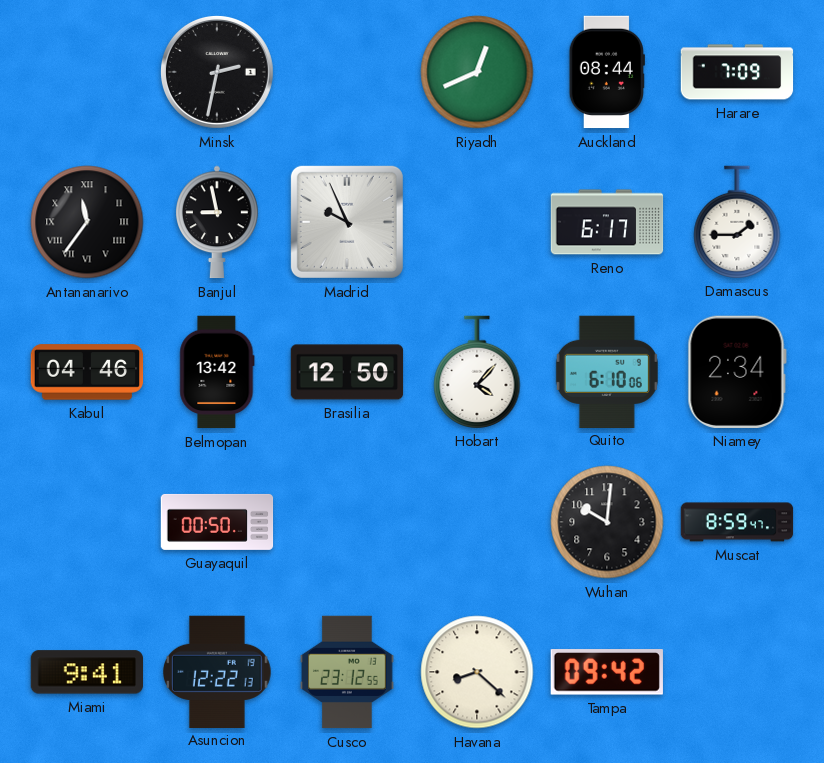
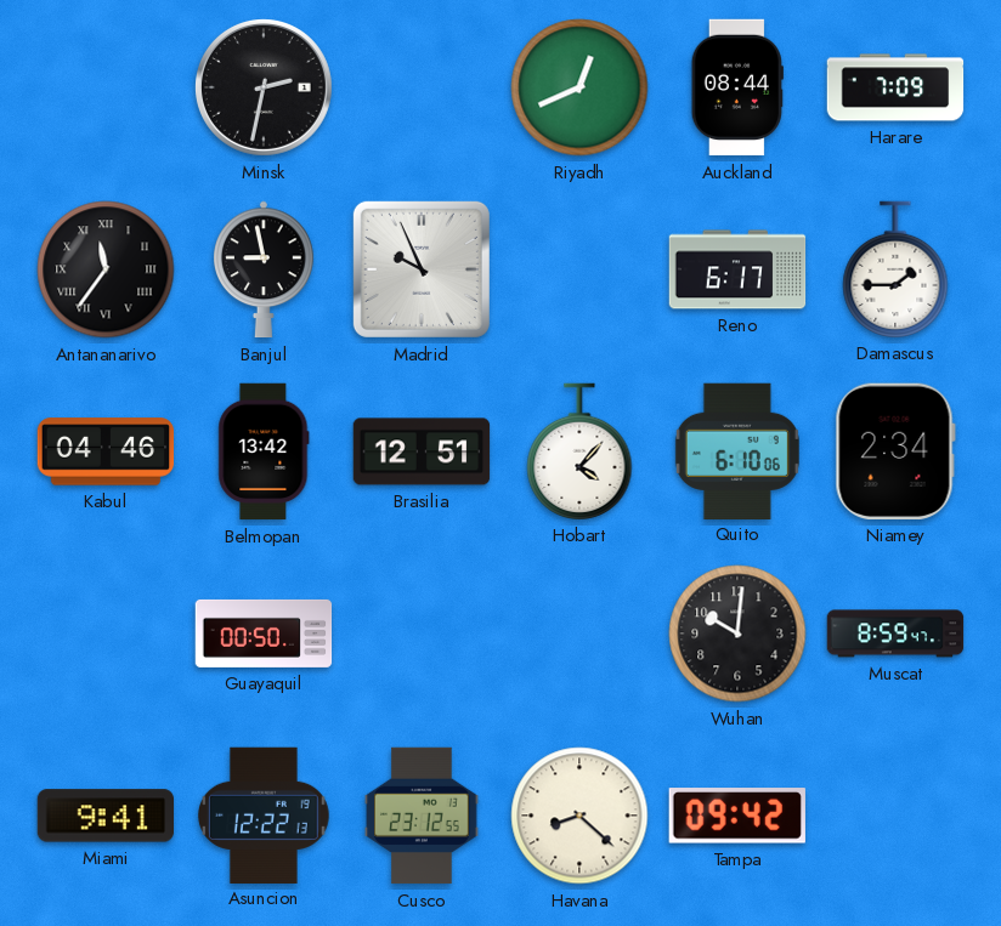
Brasilia: 12:50 -> 12:51
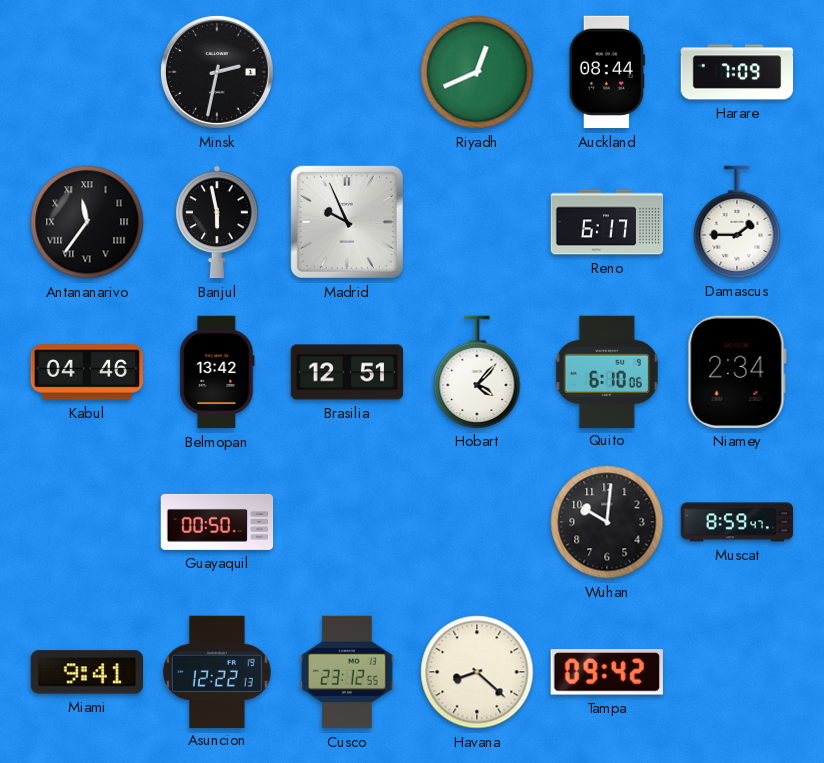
Banjul: 8:58 -> 5:58
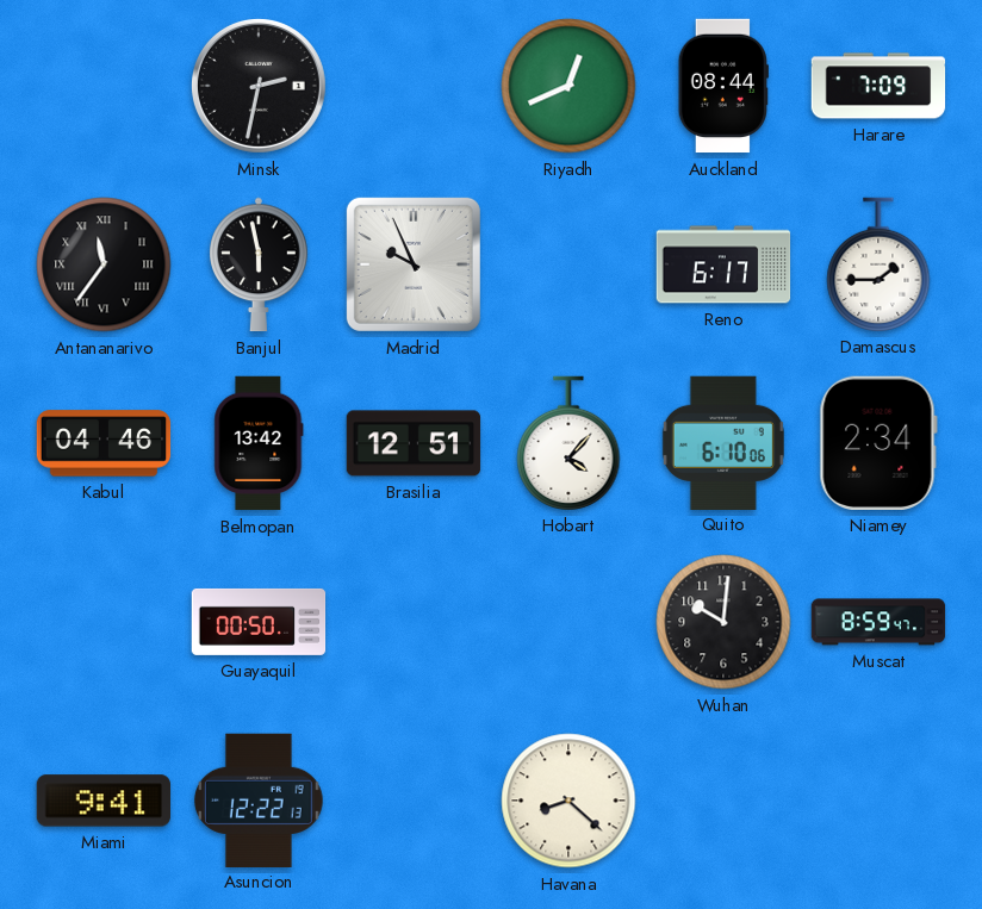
Cusco: 23:12 -> none
Tampa: 09:42 -> none
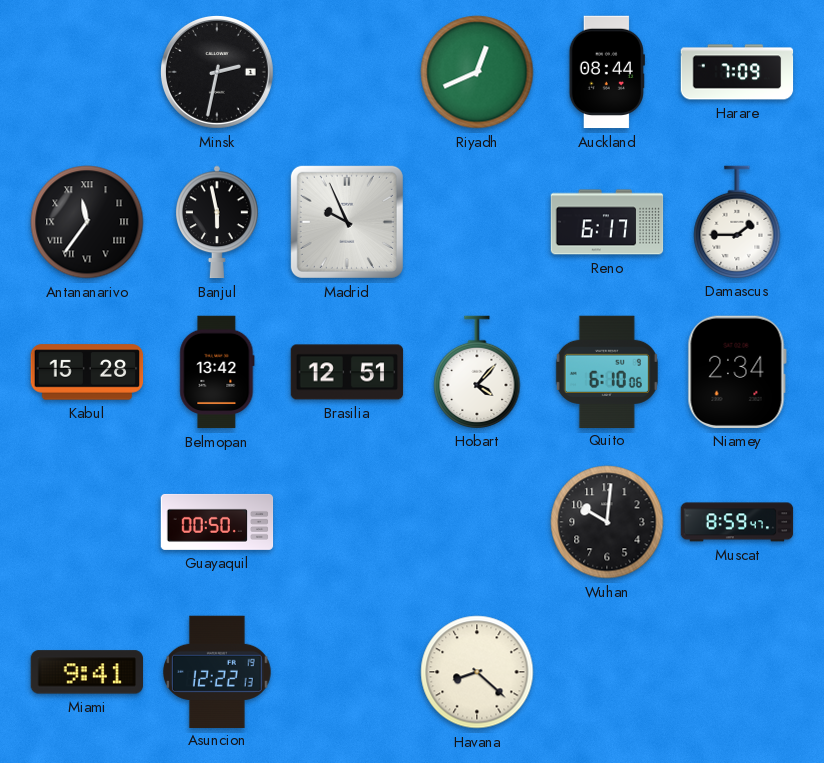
Kabul: 04:46 -> 15:28
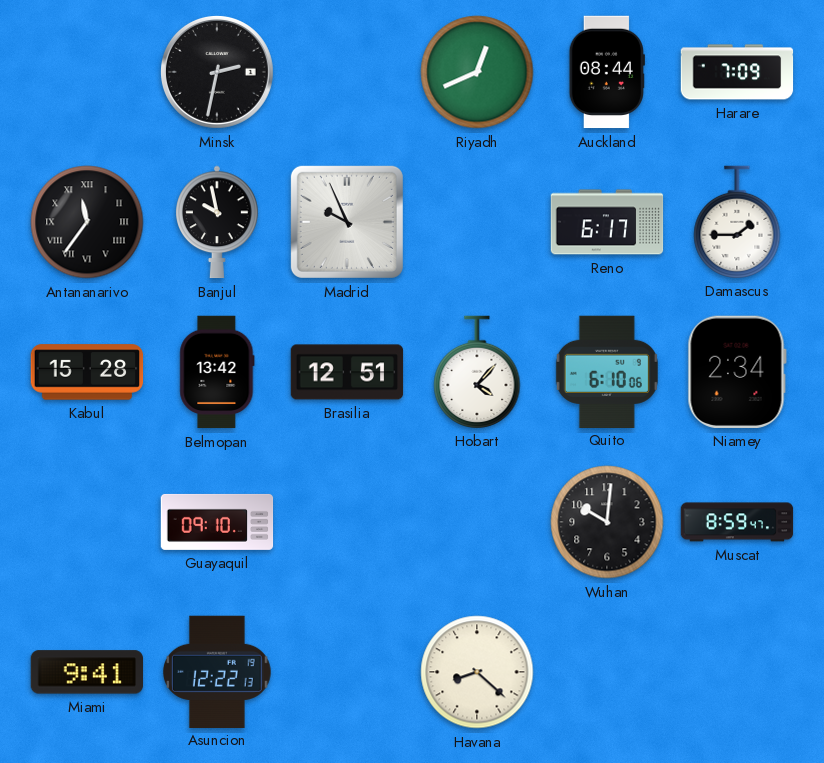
Banjul: 5:58 -> 9:58
Guayaquil: 00:50 -> 09:10
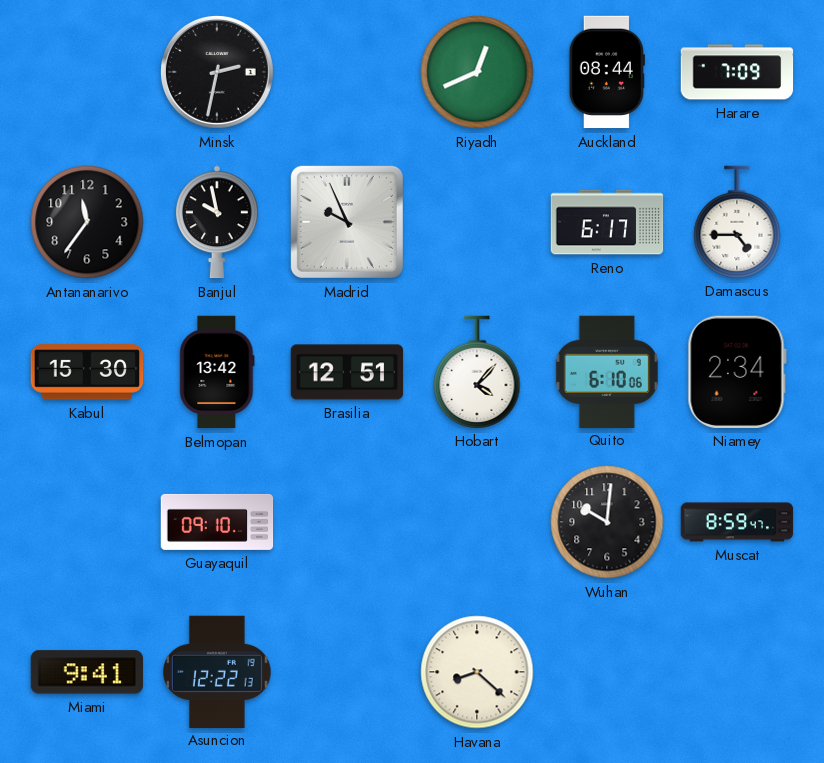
Antananarivo numerals: Roman -> Arabic
Damascus: 1:45 -> 4:45
Kabul: 15:28 -> 15:30
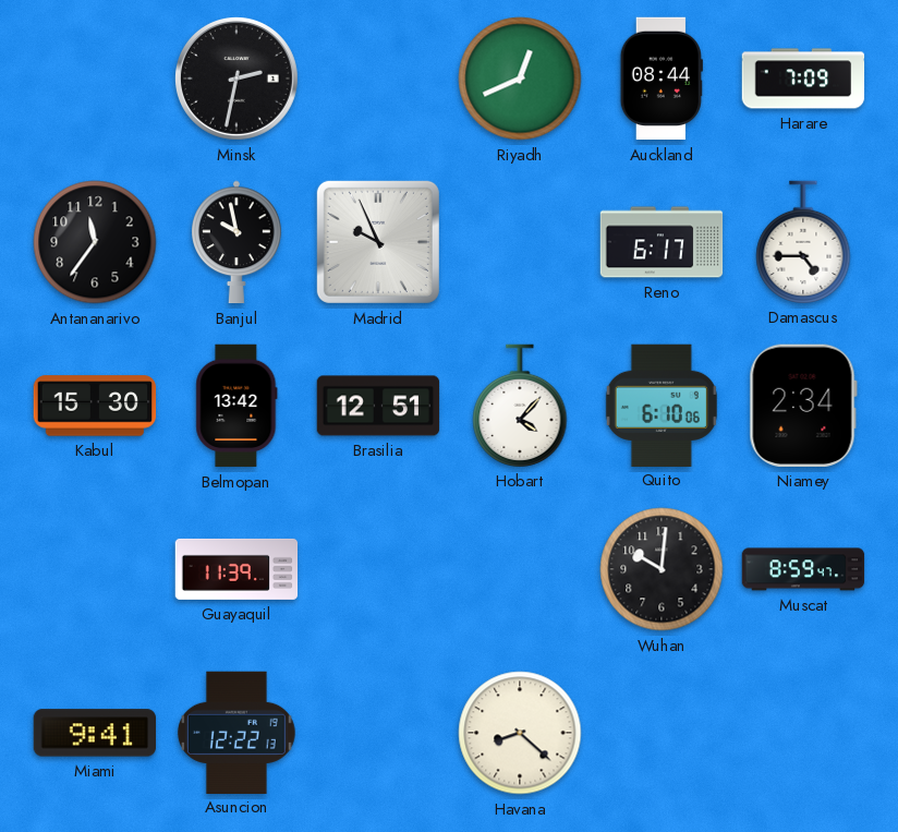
Guayaquil: 09:10 -> 11:39
